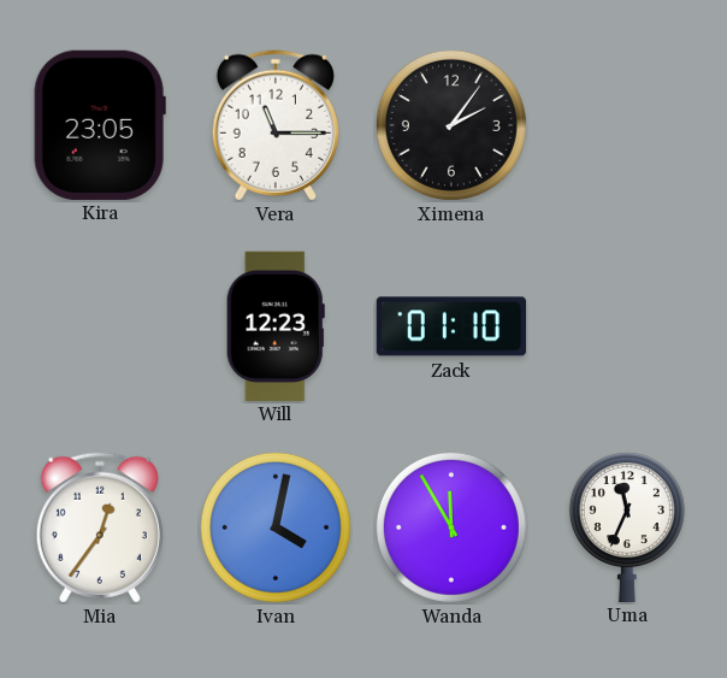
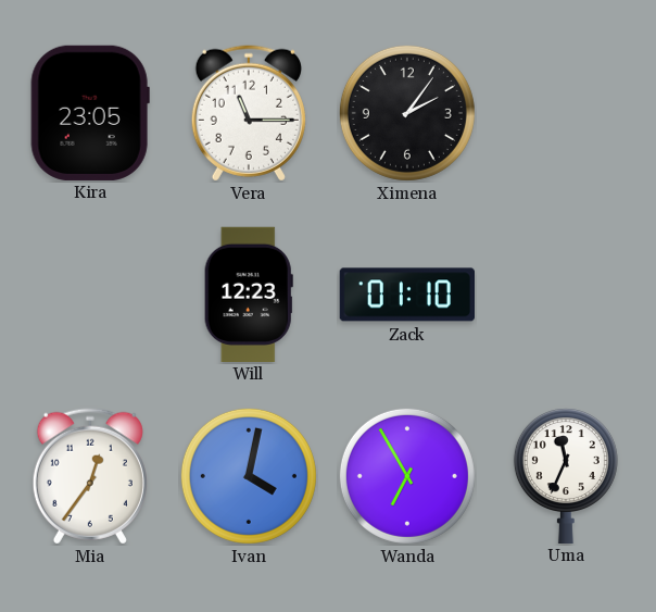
Wanda: 11:55 -> 6:55
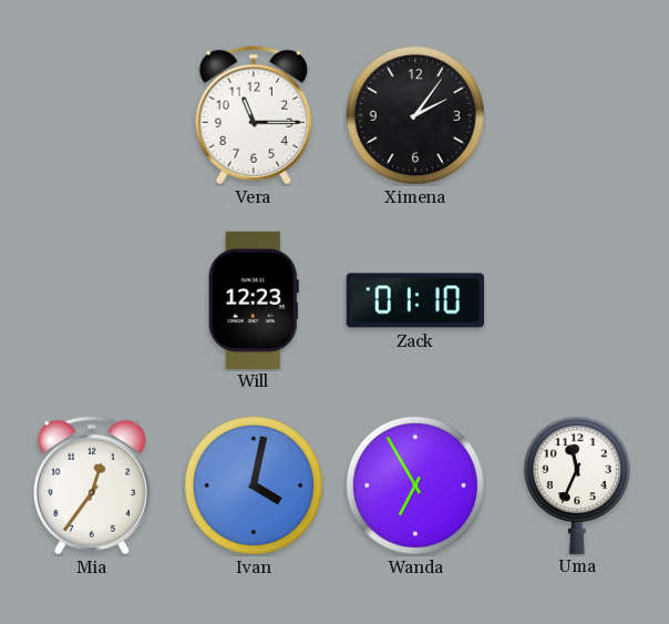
Kira: 23:05 -> none
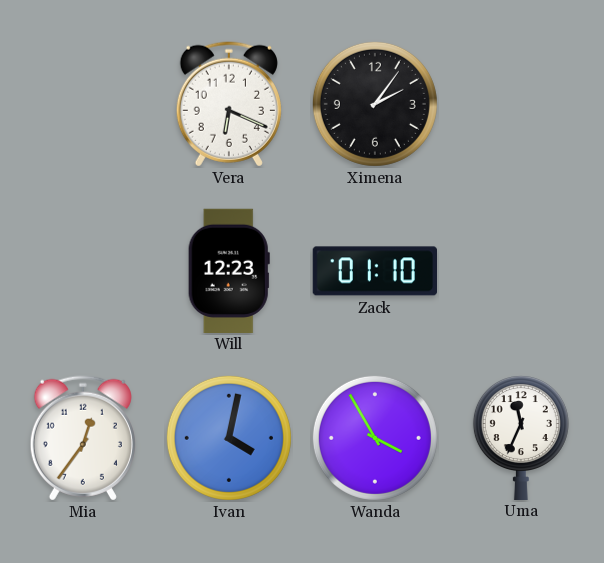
Vera: 11:15 -> 6:19
Wanda: 6:55 -> 3:55
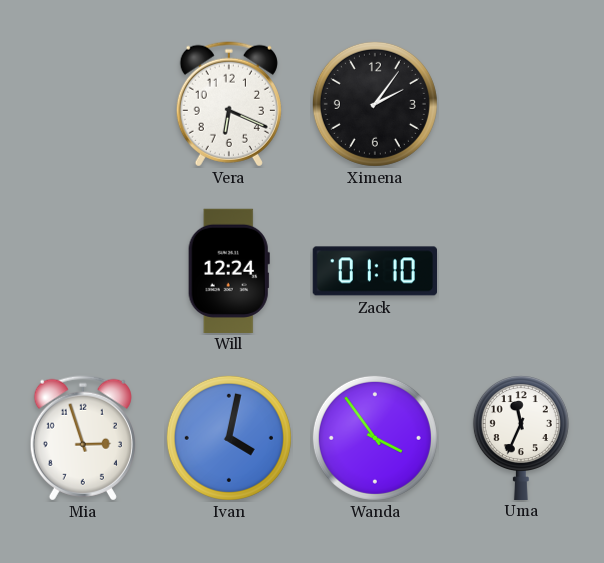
Will: 12:23 -> 12:24
Mia: 12:36 -> 2:57
Wanda: 3:55 -> 3:54
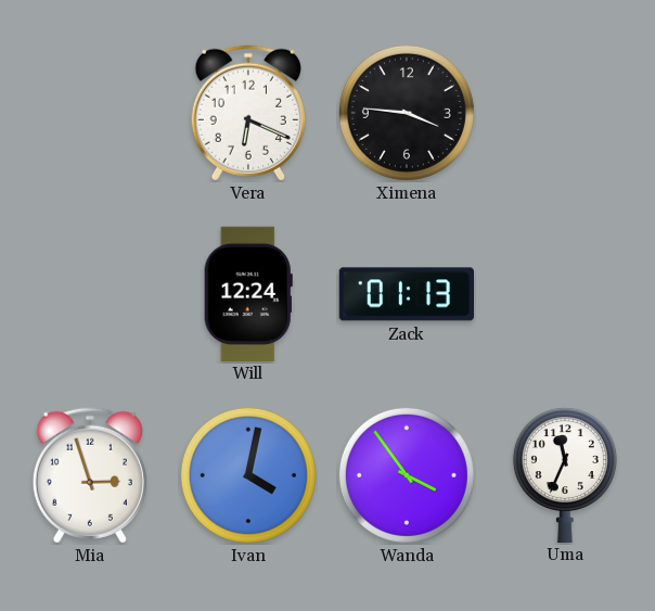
Ximena: 2:06 -> 3:46
Zack: 01:10 -> 01:13
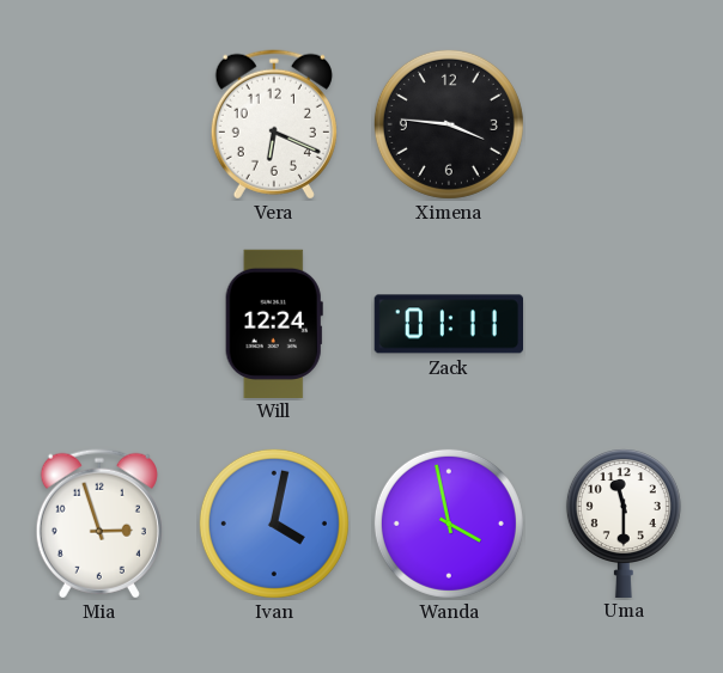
Zack: 01:13 -> 01:11
Wanda: 3:54 -> 3:58
Uma: 11:34 -> 11:30
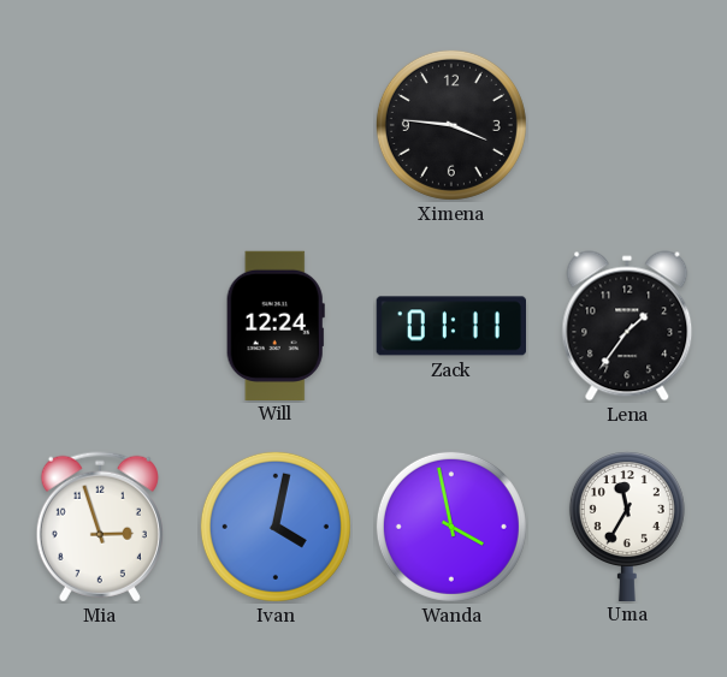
Vera: 6:19 -> none
Lena: none -> 1:36
Uma: 11:30 -> 11:35
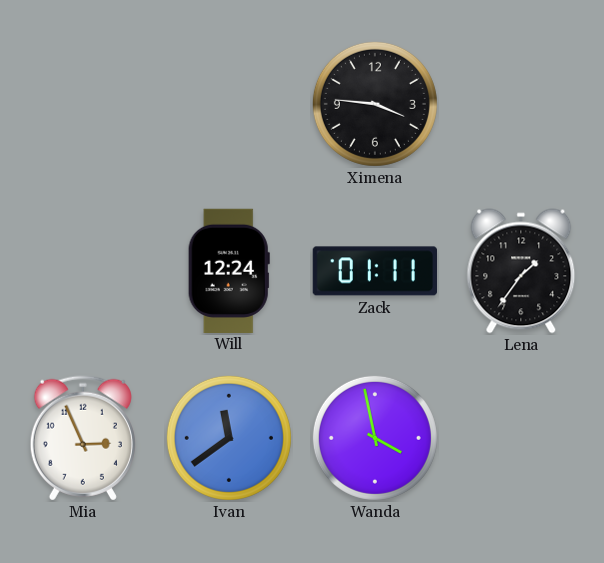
Mia: 2:57 -> 2:56
Ivan: 4:02 -> 11:39
Uma: 11:35 -> none
